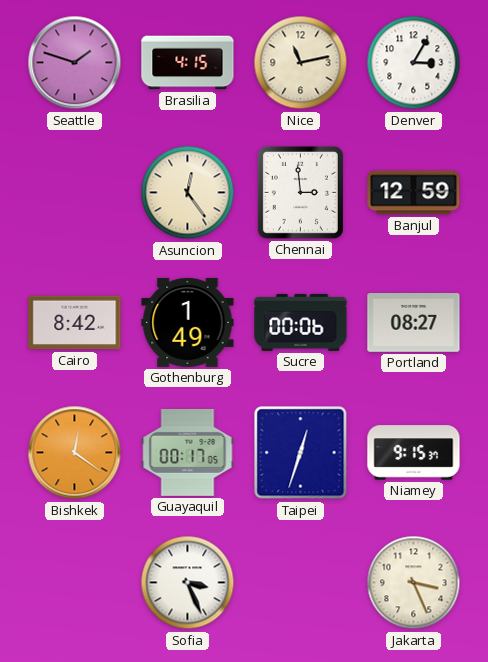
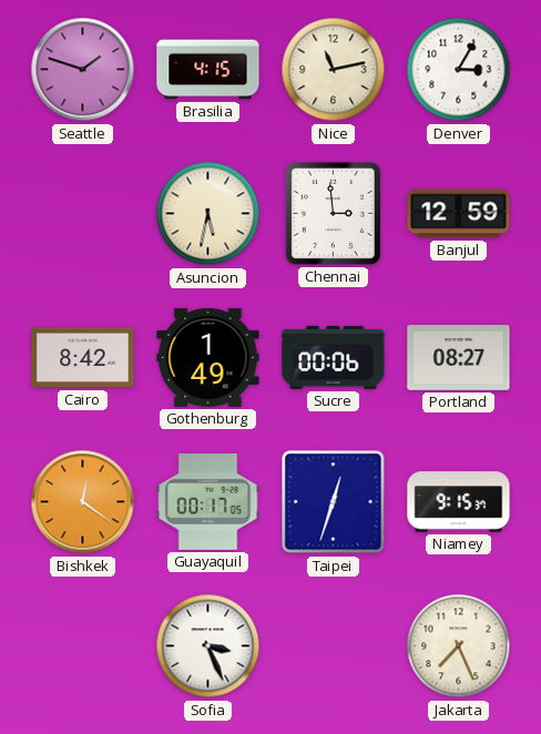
Asuncion: 12:24 -> 5:32
Jakarta: 3:26 -> 7:26
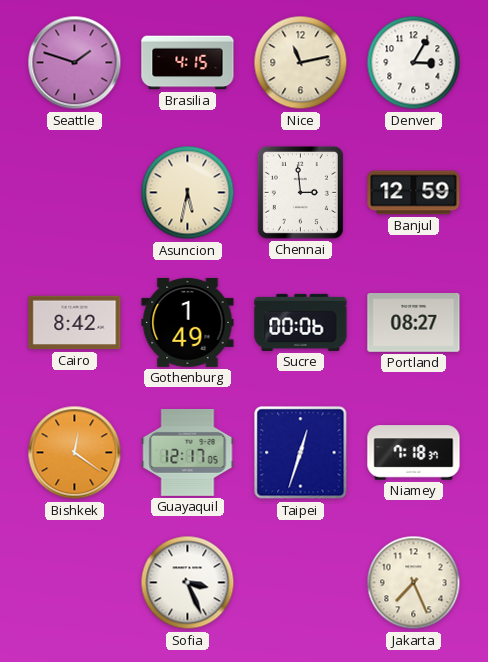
Guayaquil: 00:17 -> 12:17
Niamey: 9:15 -> 7:18
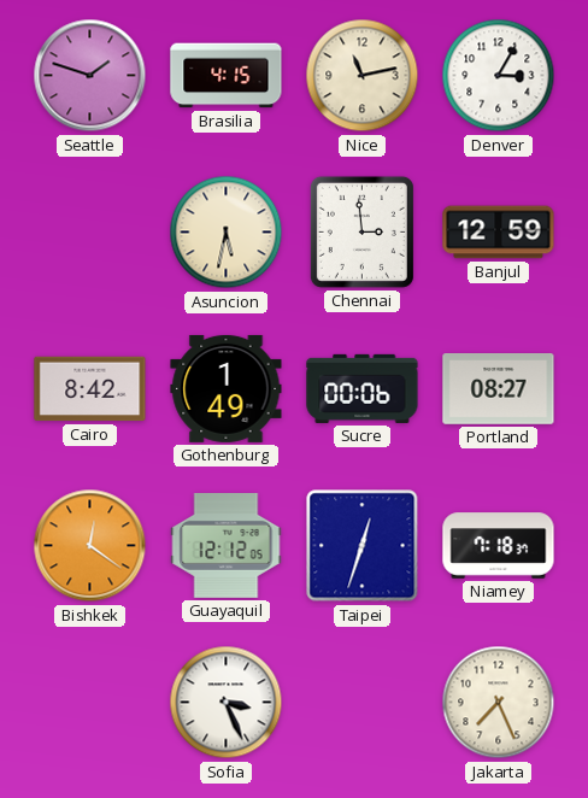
Guayaquil: 12:17 -> 12:12
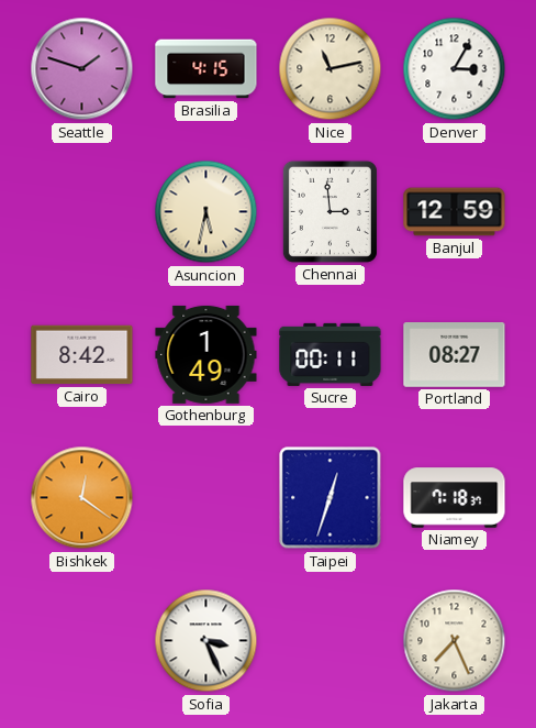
Sucre: 00:06 -> 00:11
Guayaquil: 12:12 -> none
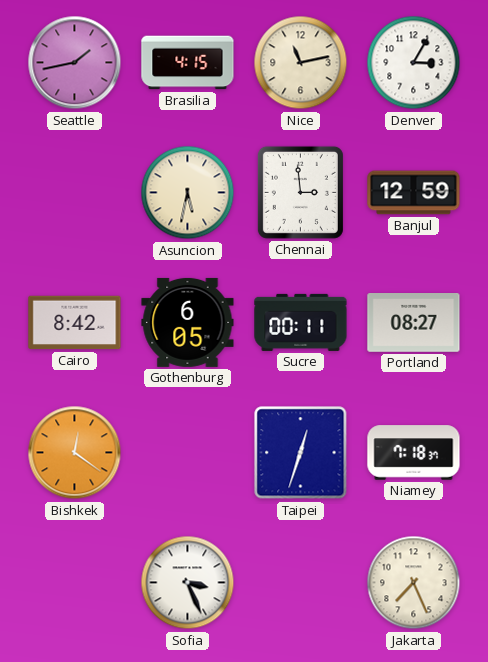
Seattle: 1:48 -> 1:43
Gothenburg: 1:49 -> 6:05
